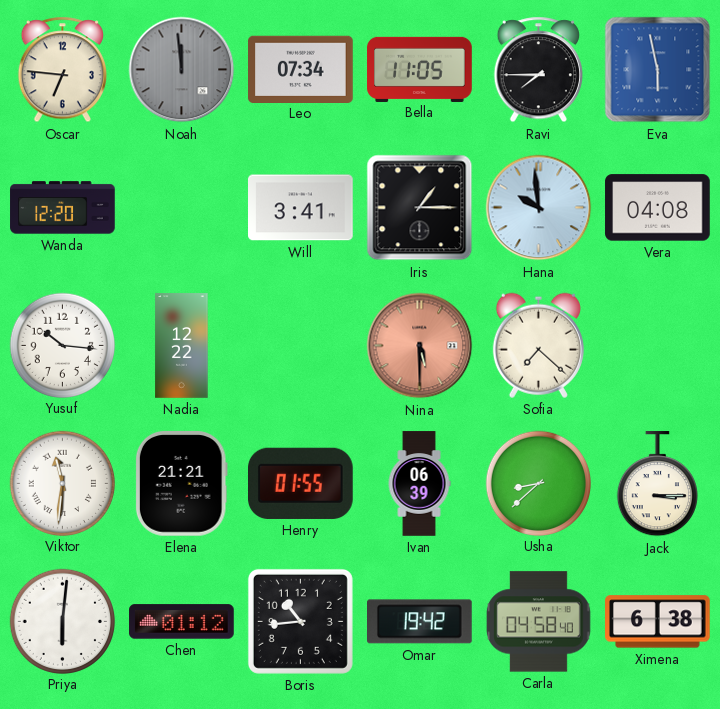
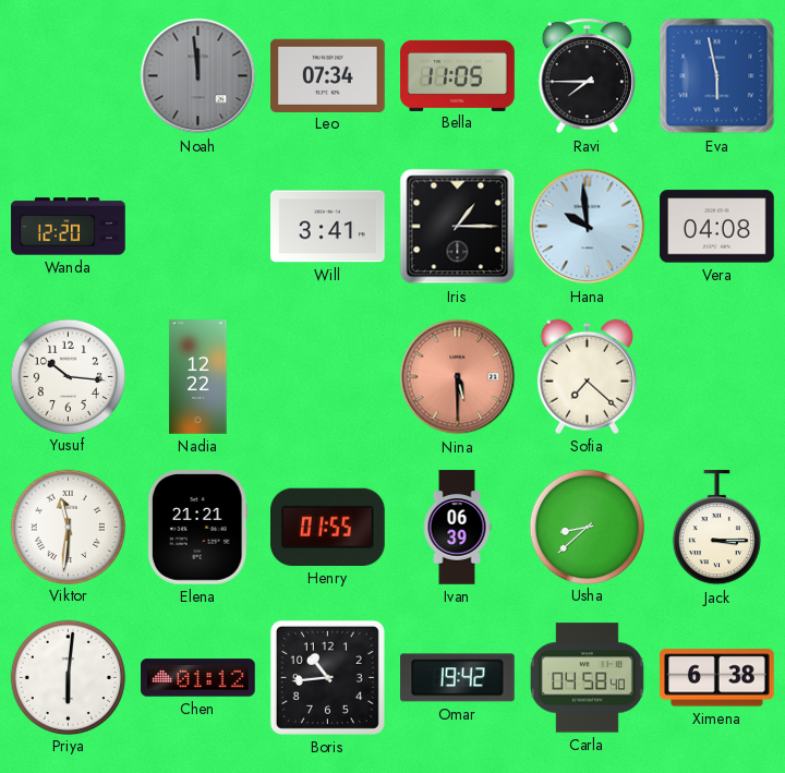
Oscar: 6:46 -> none
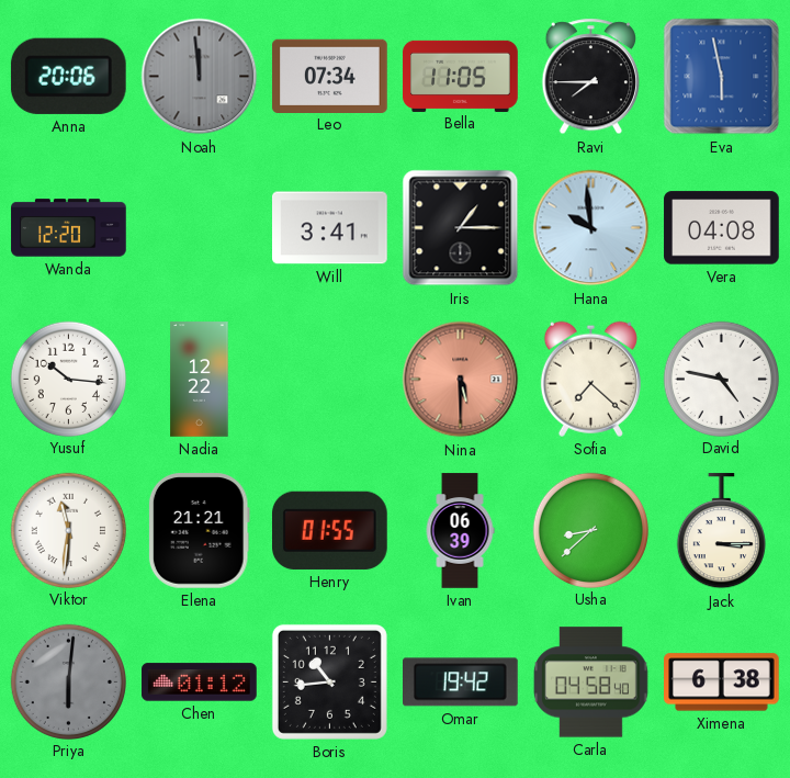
Anna: none -> 20:06
David: none -> 4:47
Priya dial: white -> grey
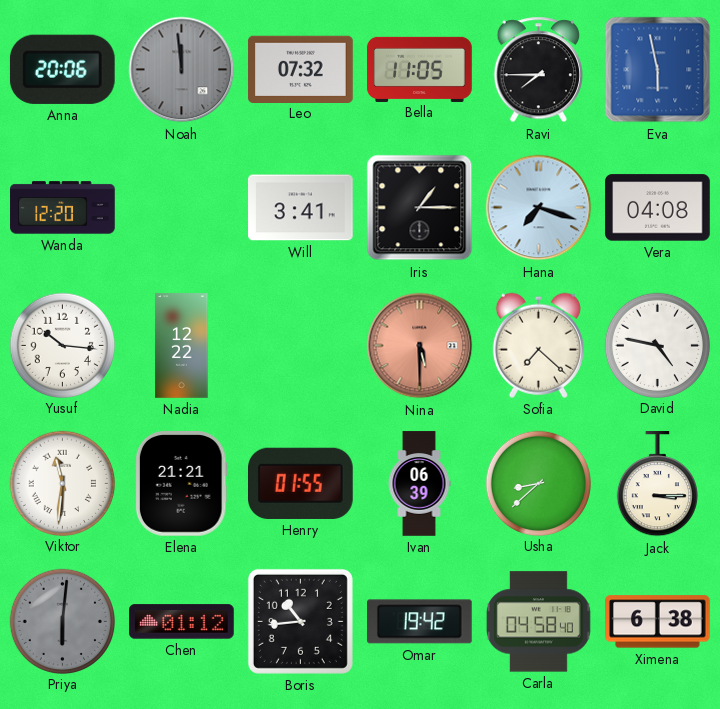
Leo: 07:34 -> 07:32
Hana: 9:59 -> 7:18
